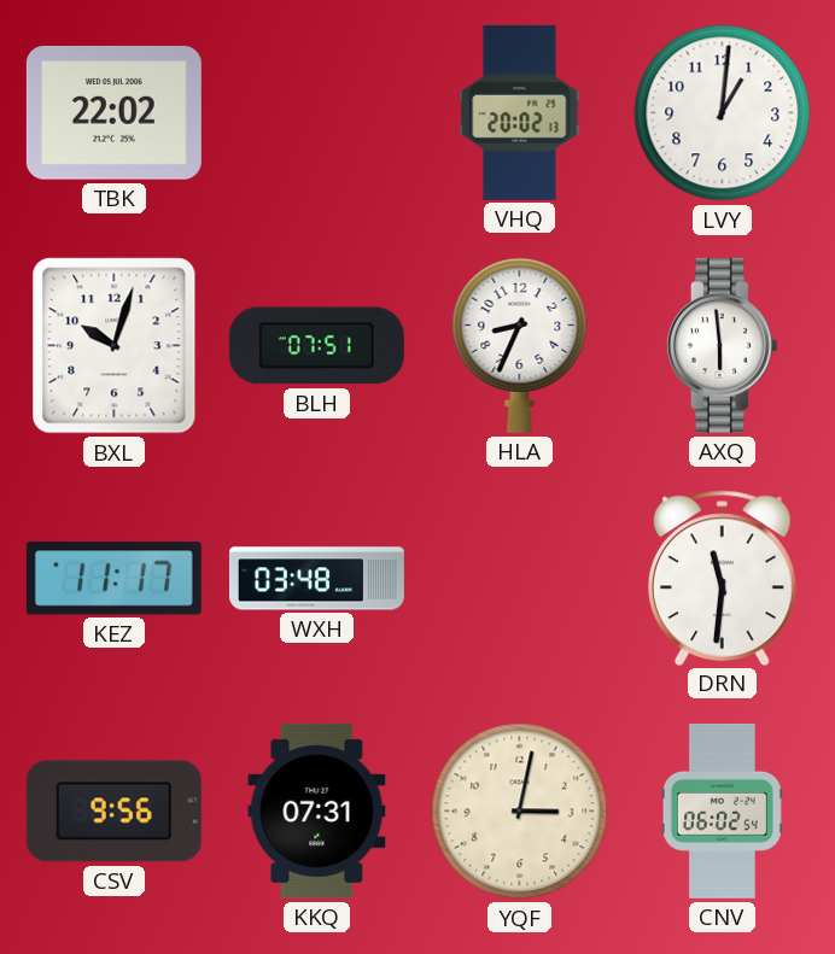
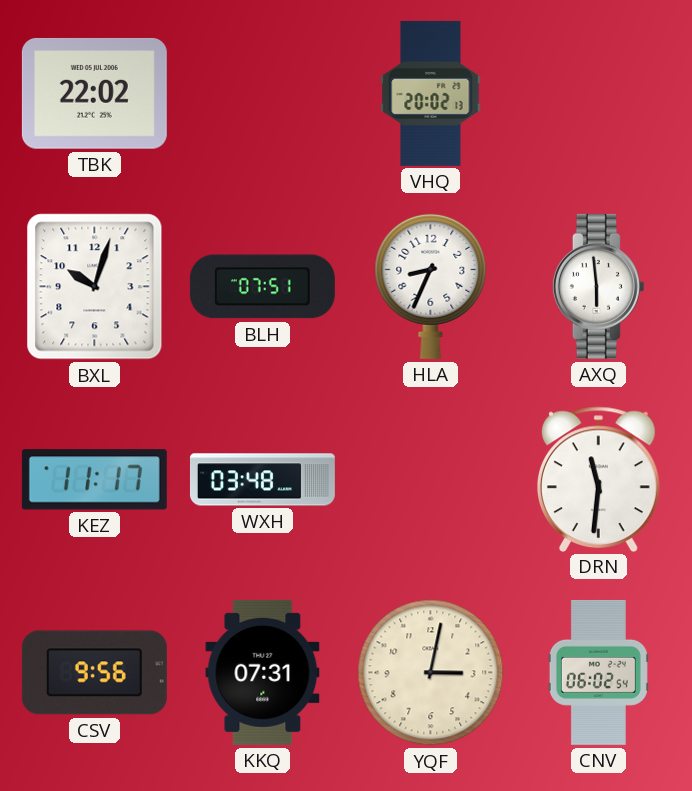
LVY: 1:01 -> none
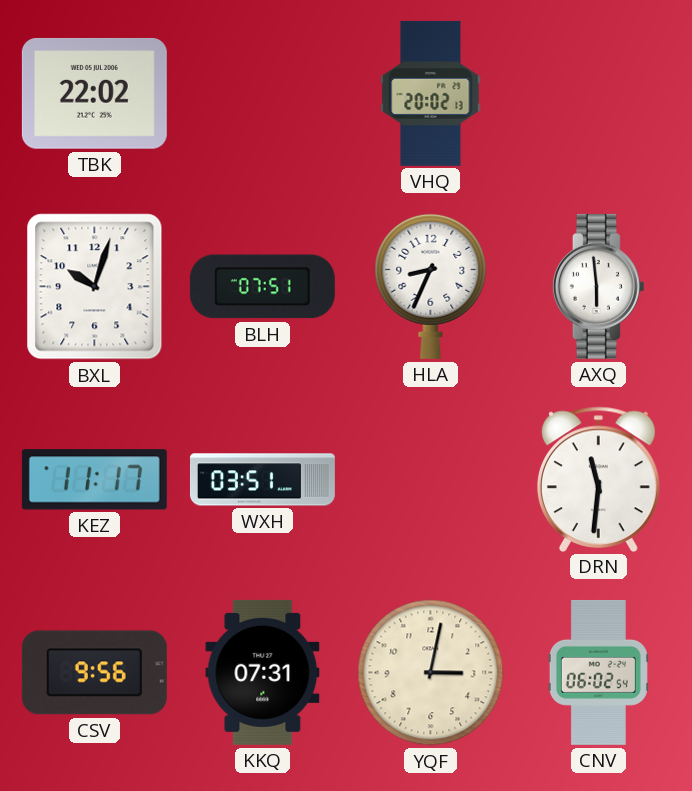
WXH: 03:48 -> 03:51
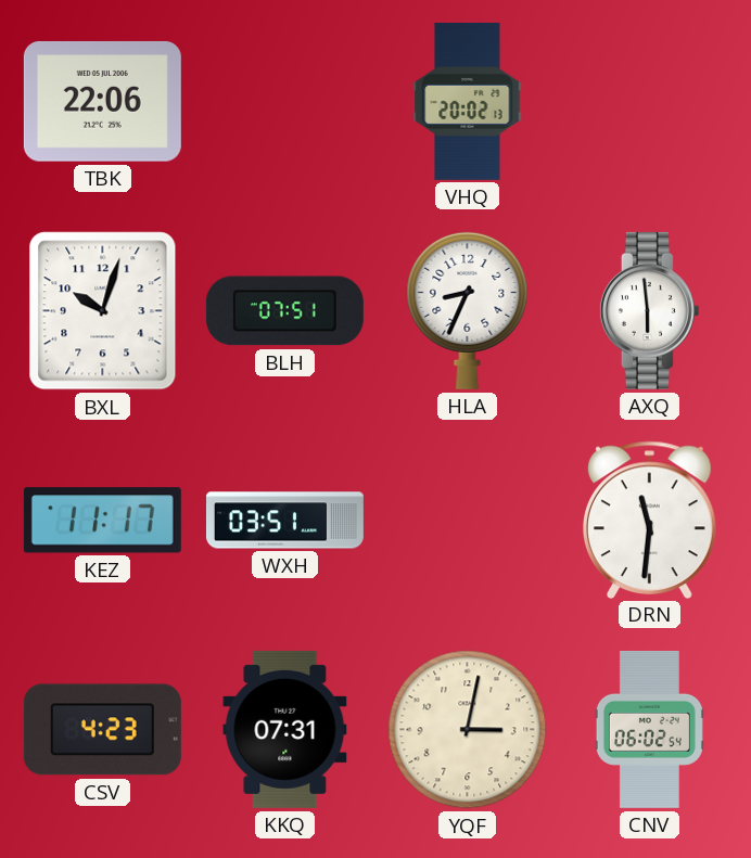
TBK: 22:02 -> 22:06
CSV: 9:56 -> 4:23
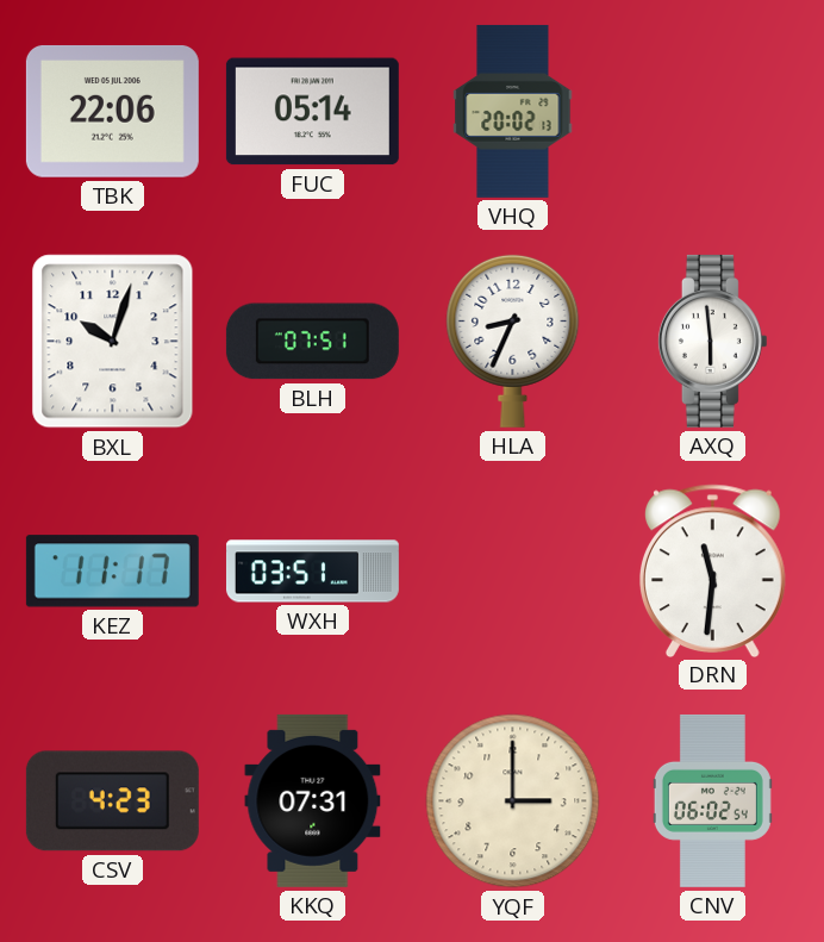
FUC: none -> 05:14
YQF: 3:02 -> 3:00
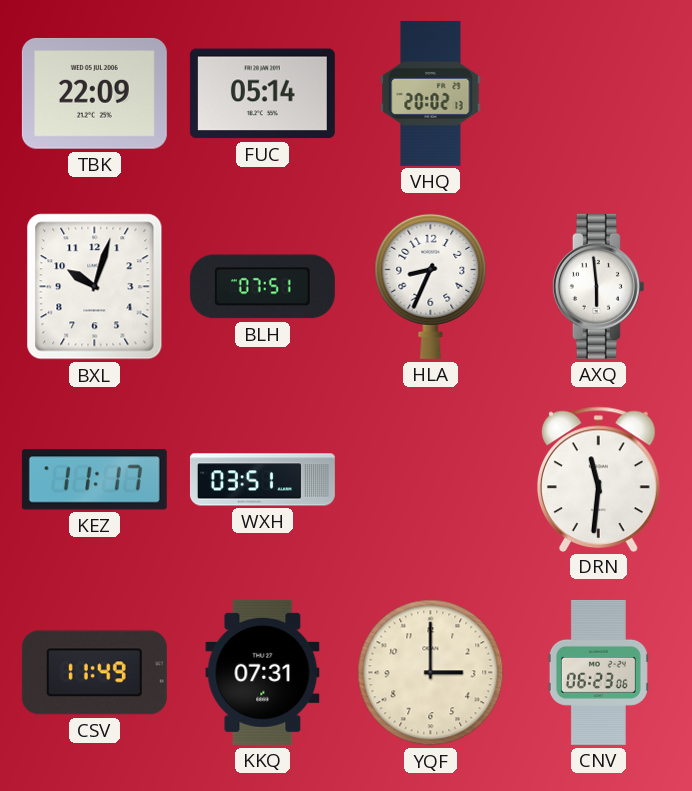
TBK: 22:06 -> 22:09
CSV: 4:23 -> 11:49
CNV: 06:02 -> 06:23
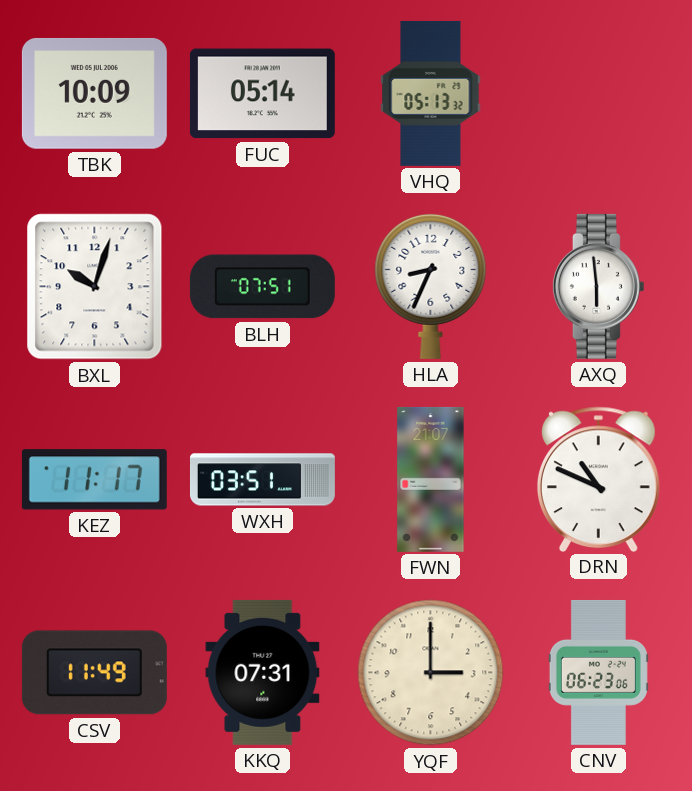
TBK: 22:09 -> 10:09
VHQ: 20:02 -> 05:13
FWN: none -> 21:07
DRN: 11:31 -> 10:49
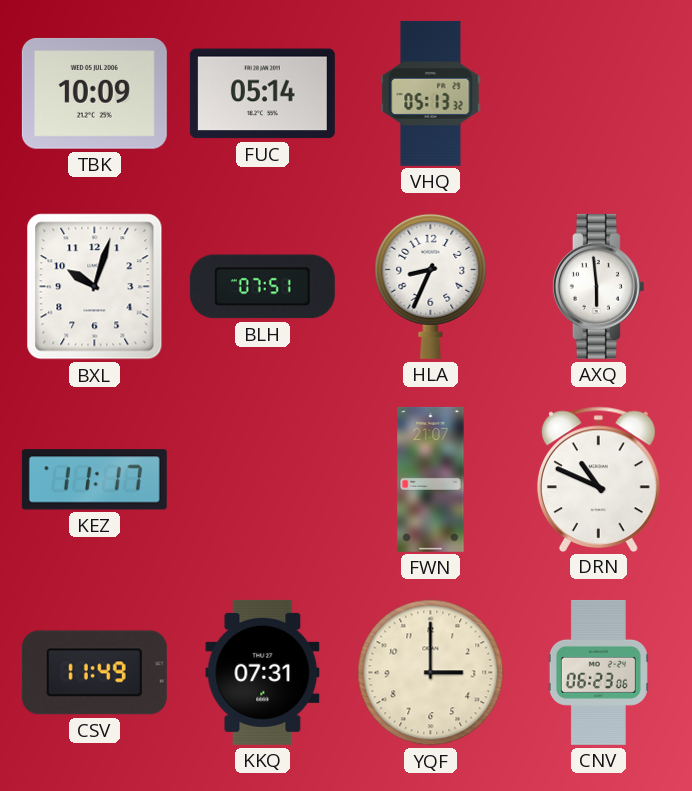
WXH: 03:51 -> none
